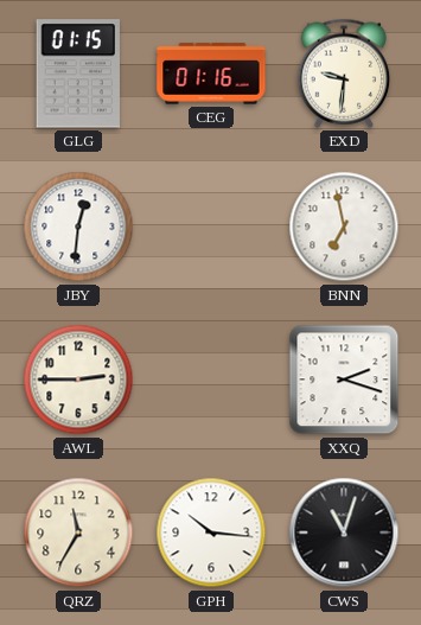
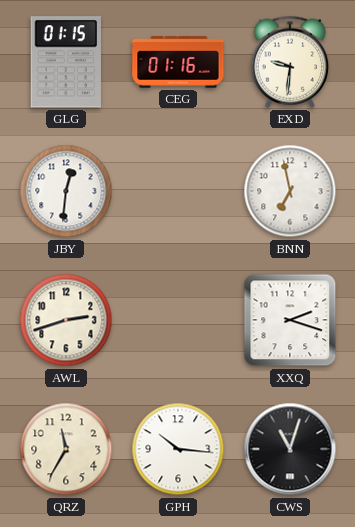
AWL: 2:45 -> 2:42
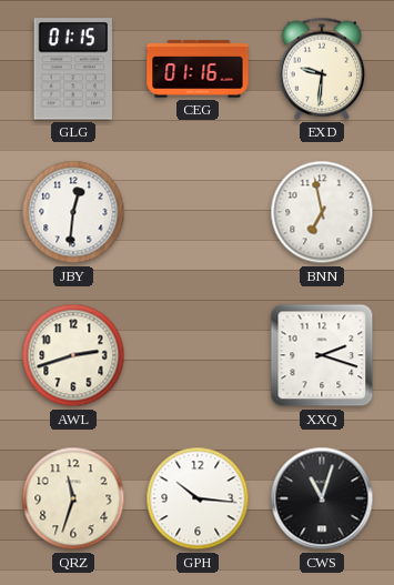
QRZ: 11:35 -> 11:33
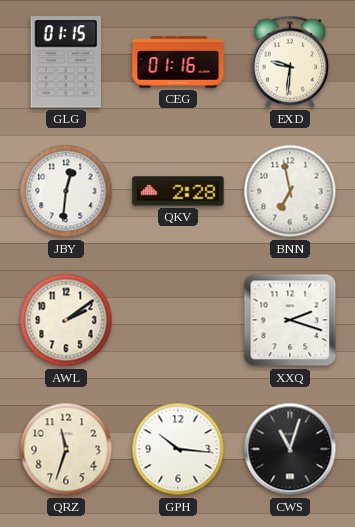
QKV: none -> 2:28
AWL: 2:42 -> 2:09
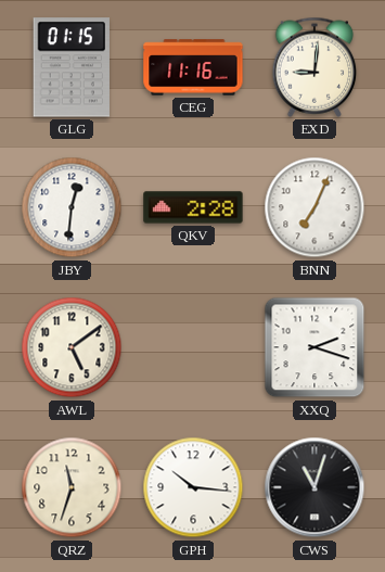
CEG: 01:16 -> 11:16
EXD: 9:31 -> 9:01
BNN: 6:58 -> 7:04
AWL: 2:09 -> 5:09
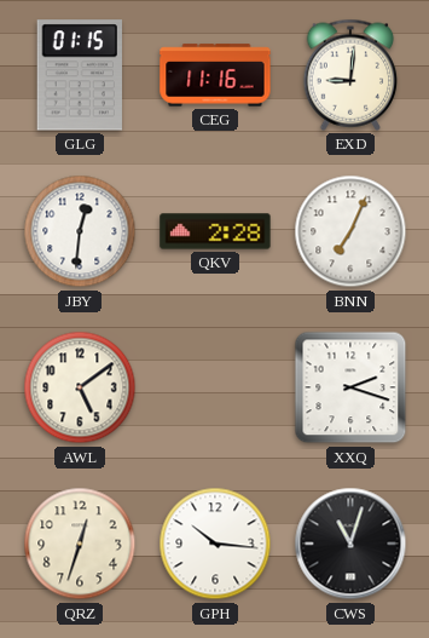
QRZ: 11:33 -> 12:33
